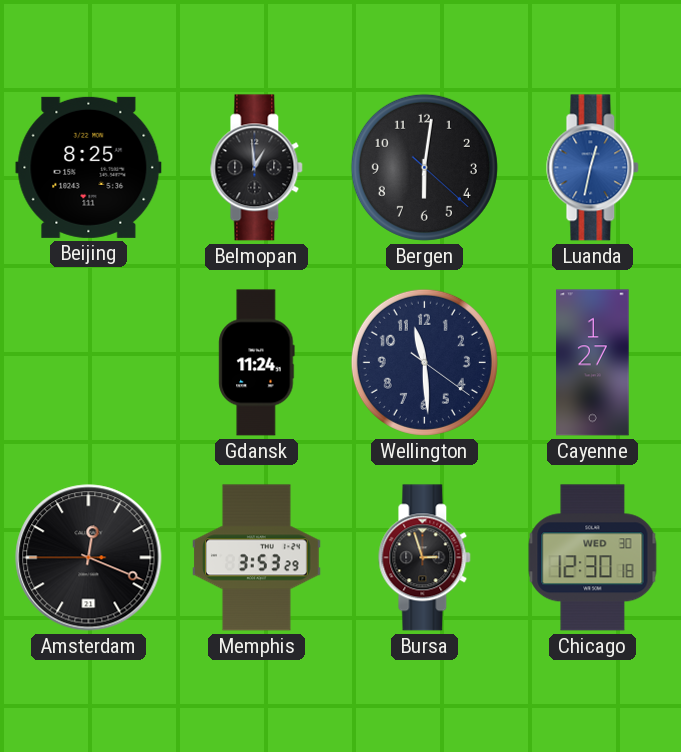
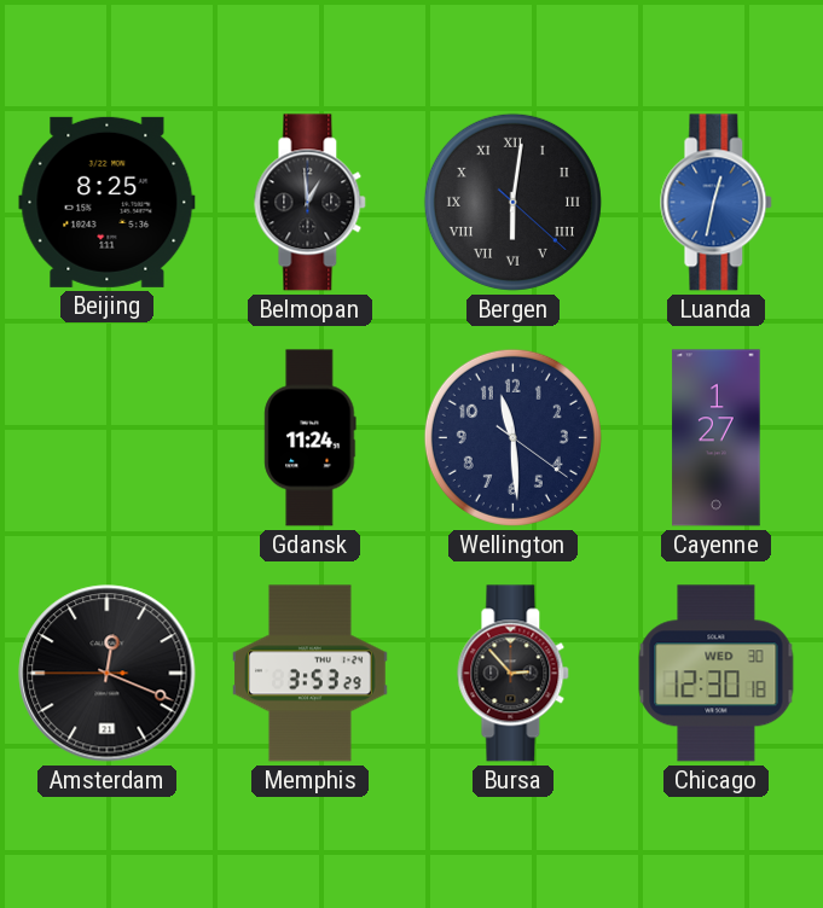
Bergen numerals: Arabic -> Roman
Bursa: 2:57 -> 2:53
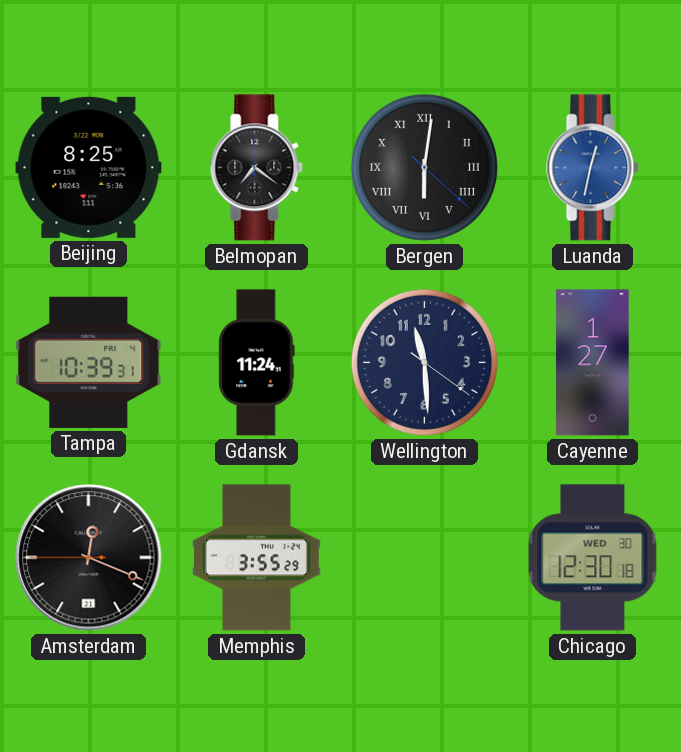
Belmopan: 12:59 -> 7:21
Tampa: none -> 10:39
Memphis: 3:53 -> 3:55
Bursa: 2:53 -> none
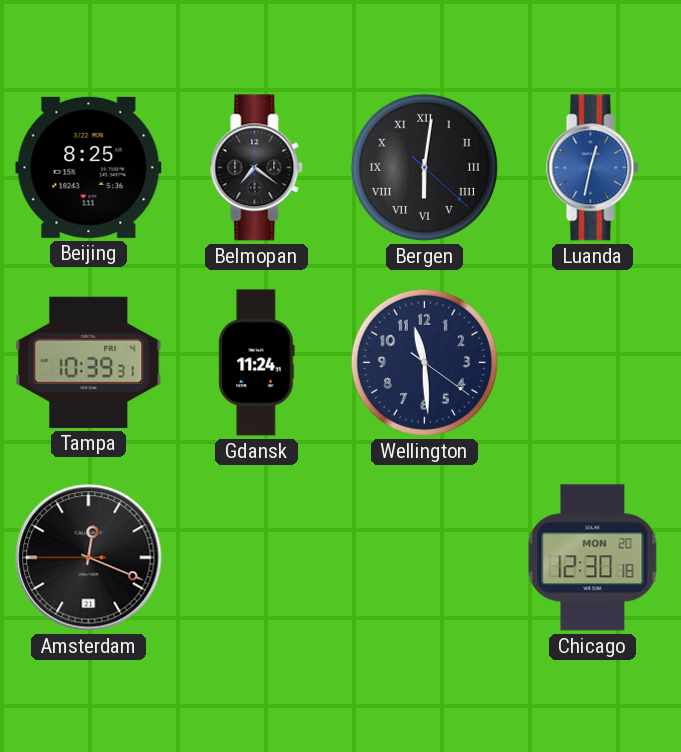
Cayenne: 1:27 -> none
Memphis: 3:55 -> none
Chicago date: WED 30 -> MON 20
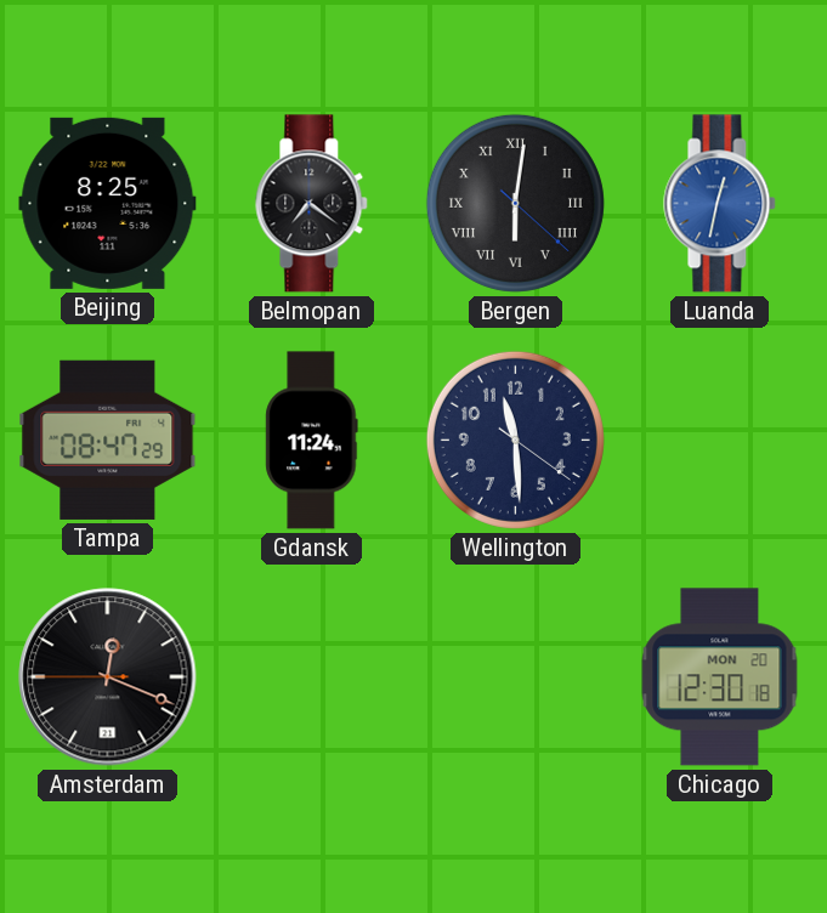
Tampa: 10:39 -> 08:47
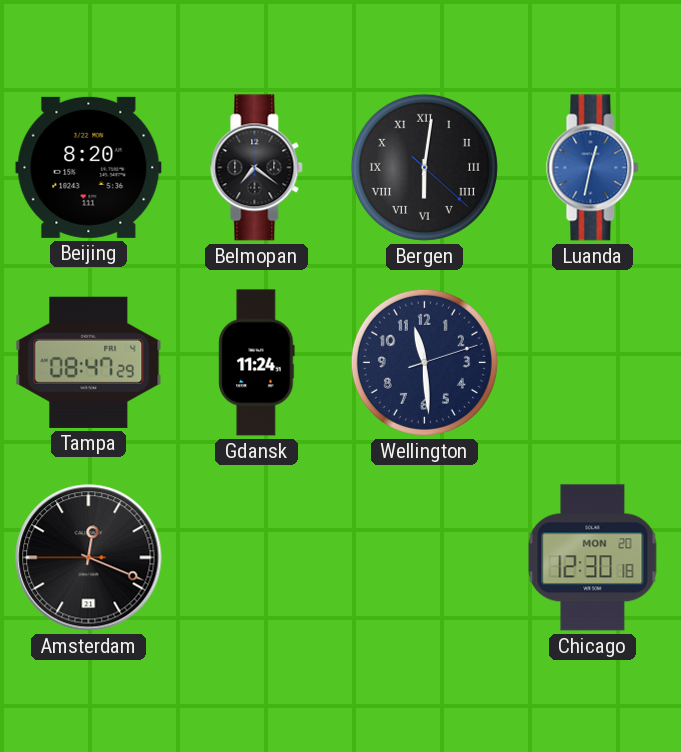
Beijing: 8:25 -> 8:20
Wellington: 11:29:21 -> 11:29:12
